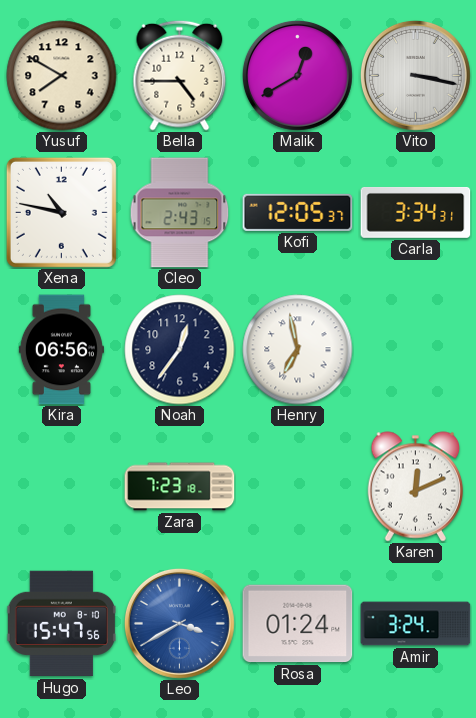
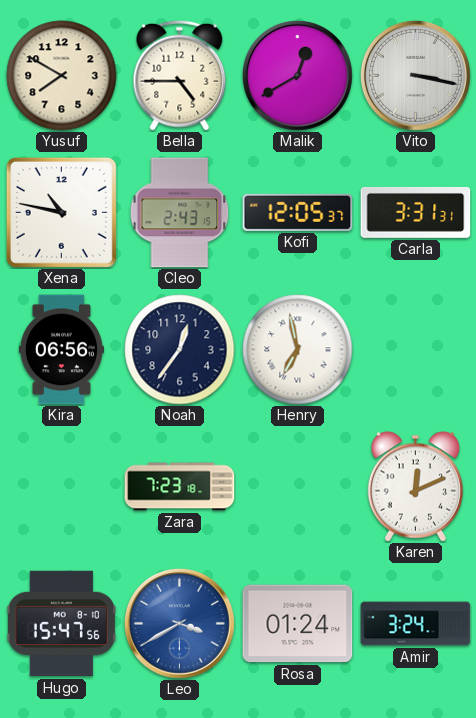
Carla: 3:34 -> 3:31
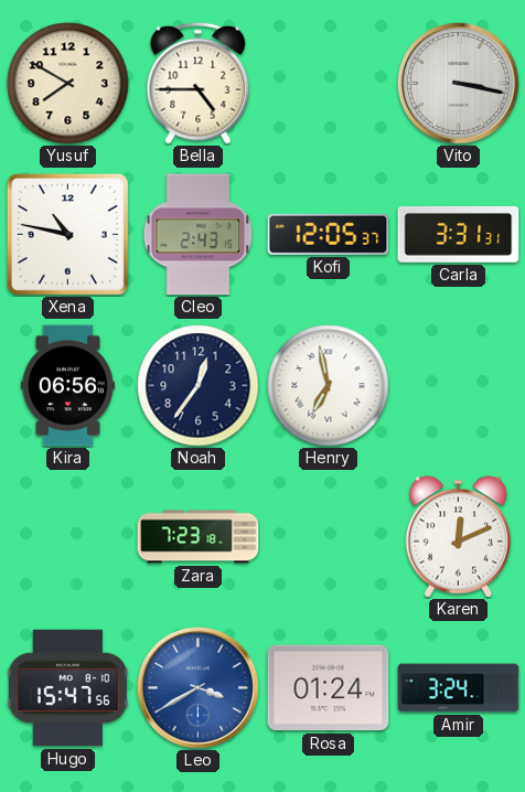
Malik: 12:40 -> none
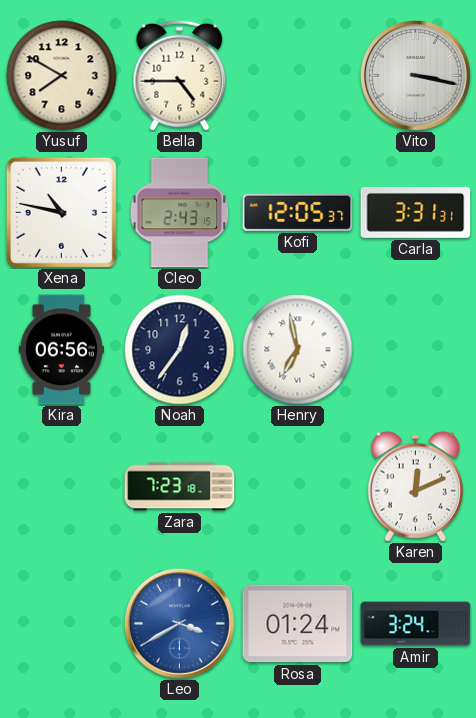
Hugo: 15:47 -> none
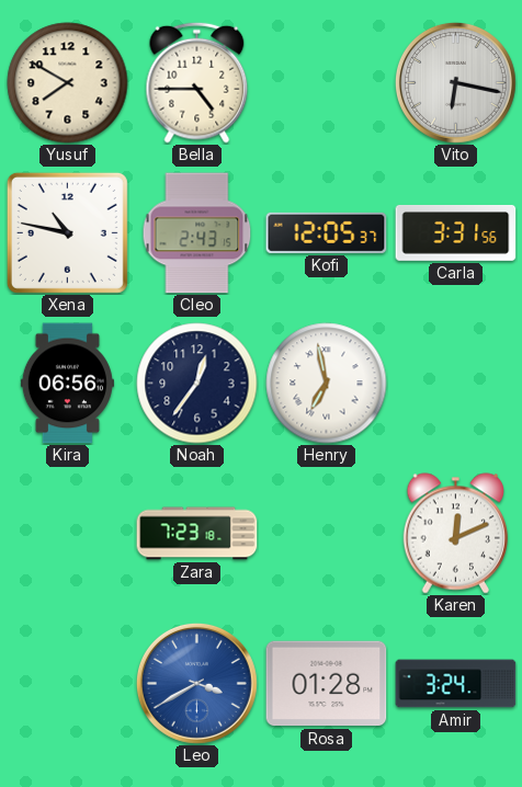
Vito: 3:17 -> 6:17
Carla: 3:31:31 -> 3:31:56
Rosa: 01:24 -> 01:28
